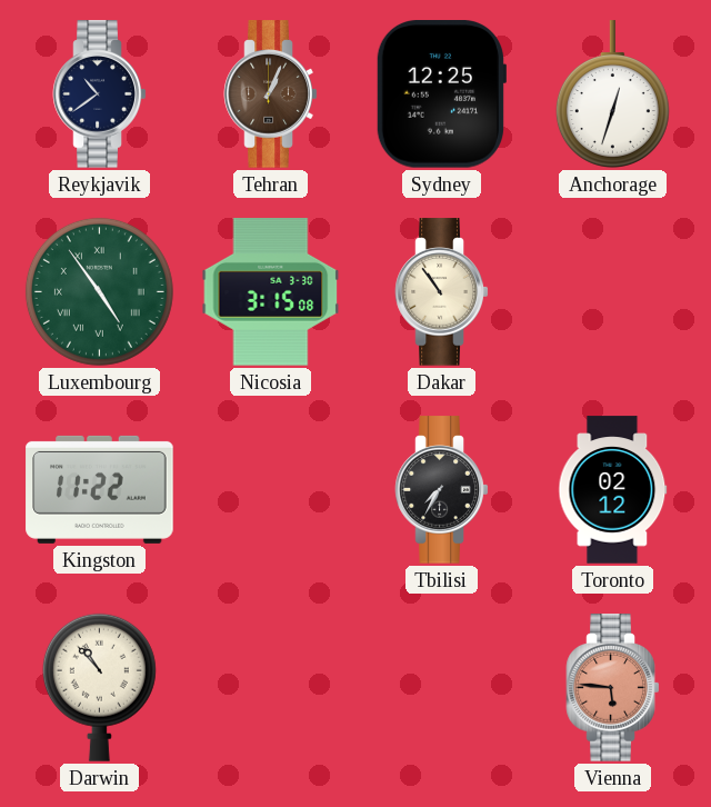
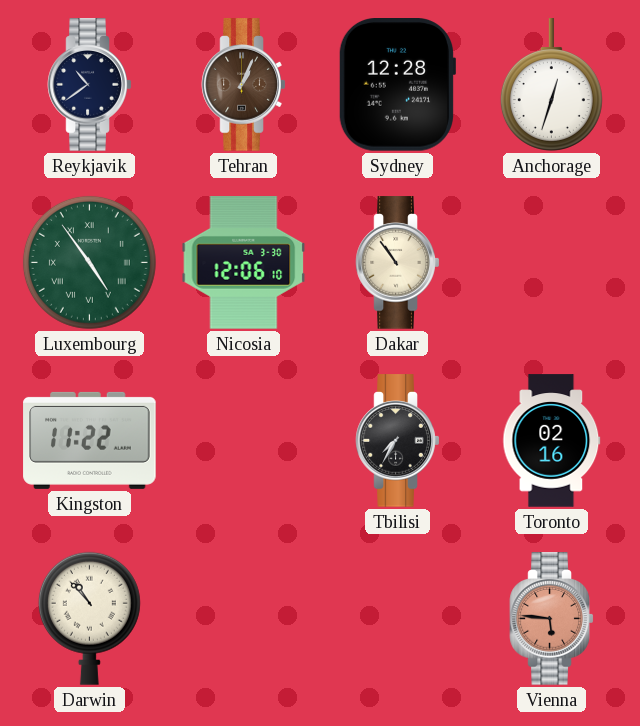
Sydney: 12:25 -> 12:28
Nicosia: 3:15 -> 12:06
Toronto: 02:12 -> 02:16
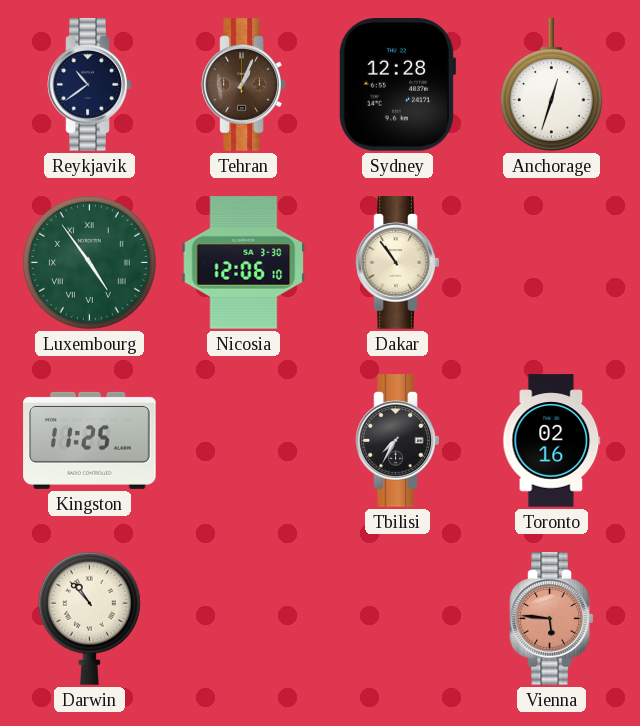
Kingston: 11:22 -> 11:25
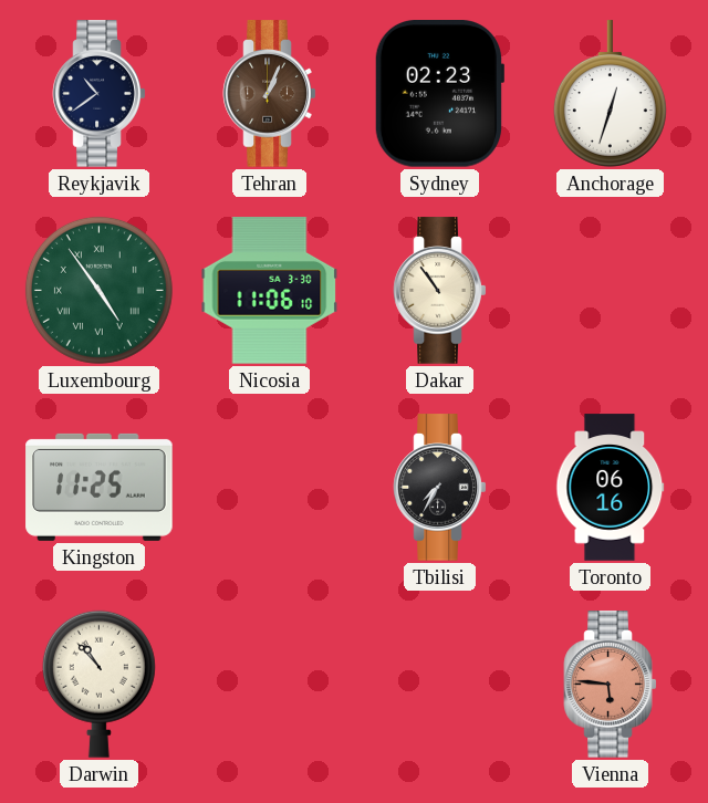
Sydney: 12:28 -> 02:23
Nicosia: 12:06 -> 11:06
Toronto: 02:16 -> 06:16
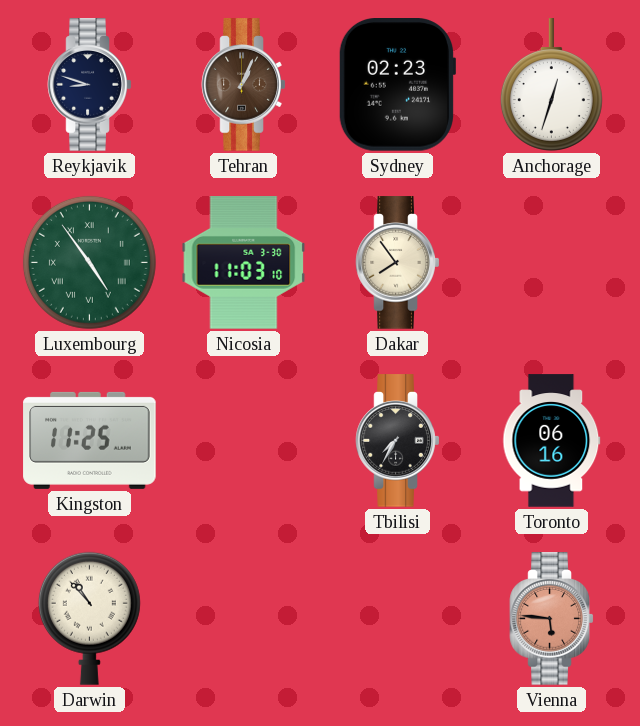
Reykjavik: 10:39 -> 8:48
Nicosia: 11:06 -> 11:03
Dakar: 10:54 -> 7:54
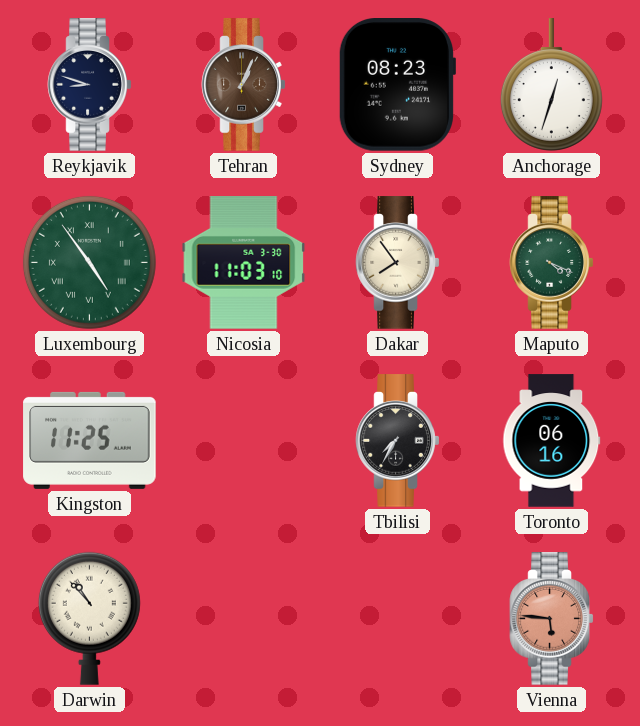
Sydney: 02:23 -> 08:23
Maputo: none -> 4:19
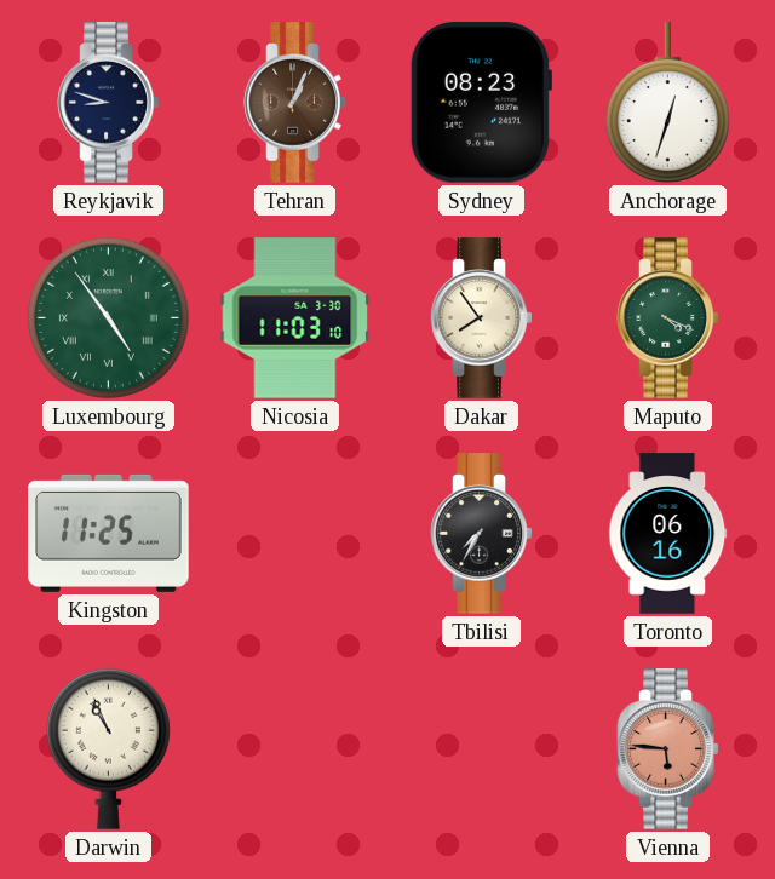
Darwin: 10:53 -> 10:56
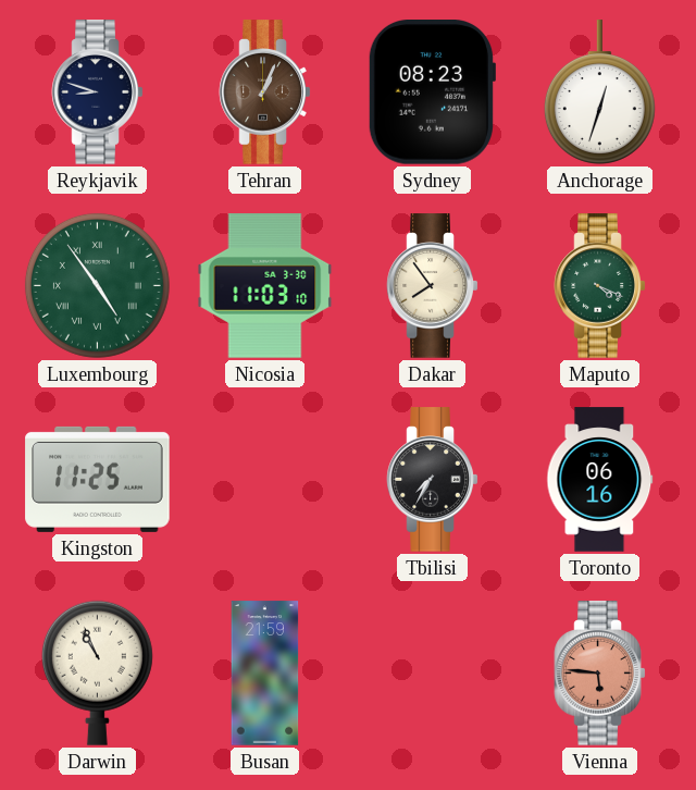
Busan: none -> 21:59
